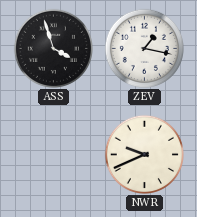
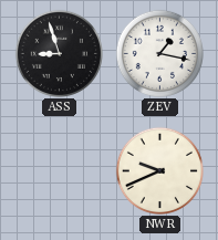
ASS: 3:57 -> 8:57
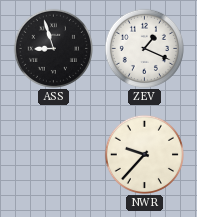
ZEV: 1:17 -> 1:19
NWR: 9:41 -> 9:37
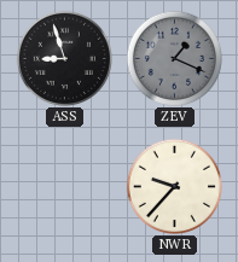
ZEV dial: white -> grey
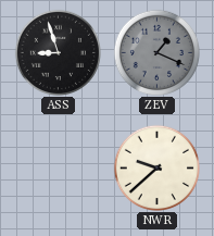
NWR: 9:37 -> 9:38
